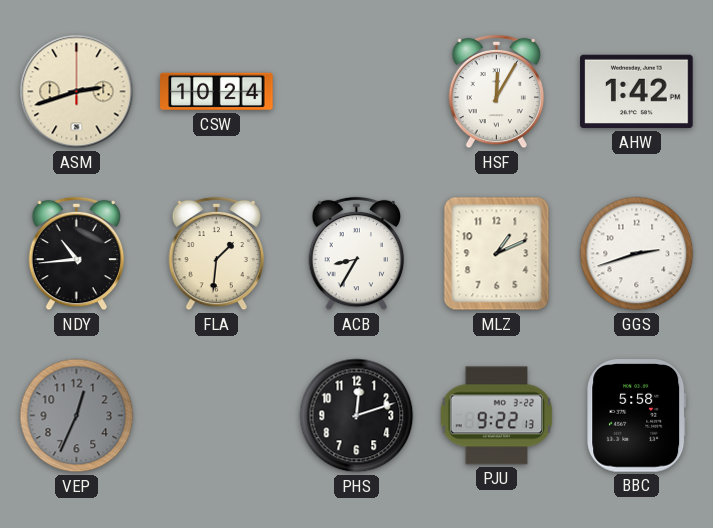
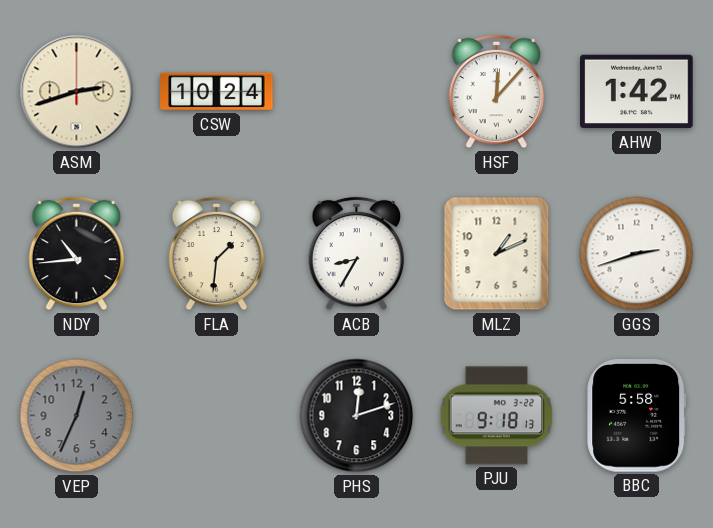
HSF: 12:05 -> 12:07
PJU: 9:22 -> 9:18
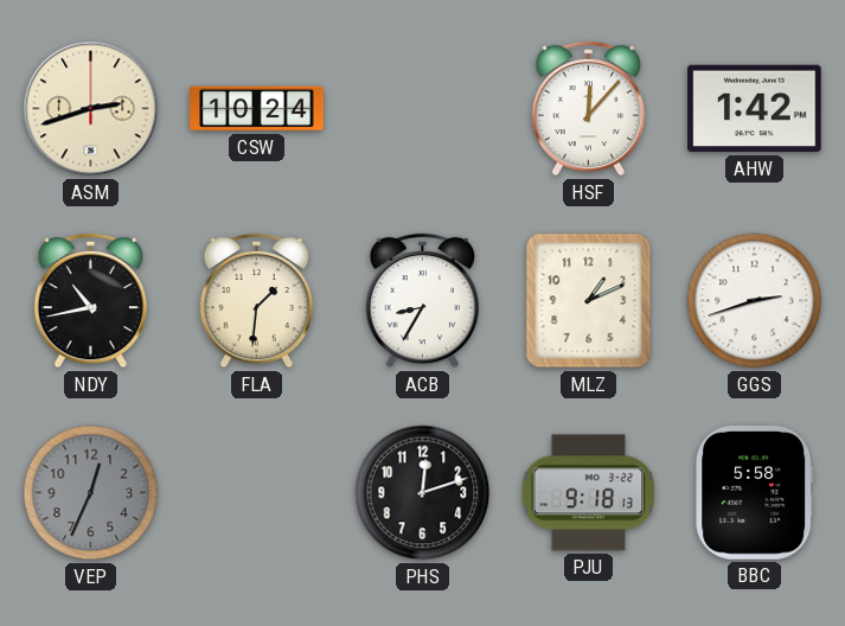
NDY: 10:44 -> 10:43
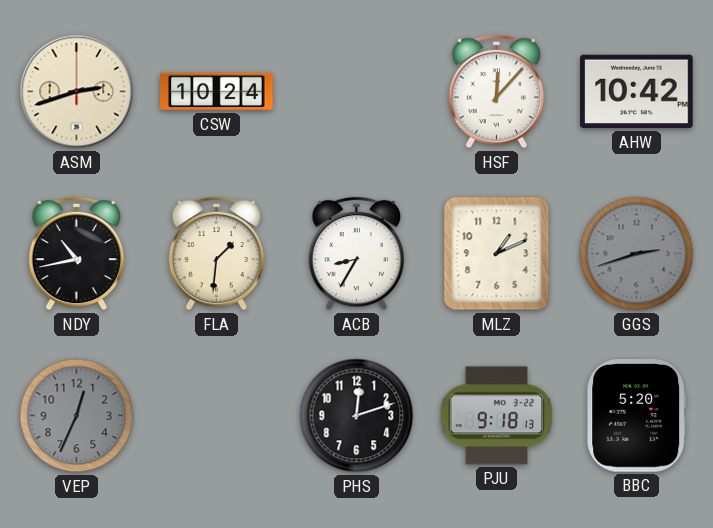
AHW: 1:42 -> 10:42
GGS dial: white -> grey
BBC: 5:58 -> 5:20
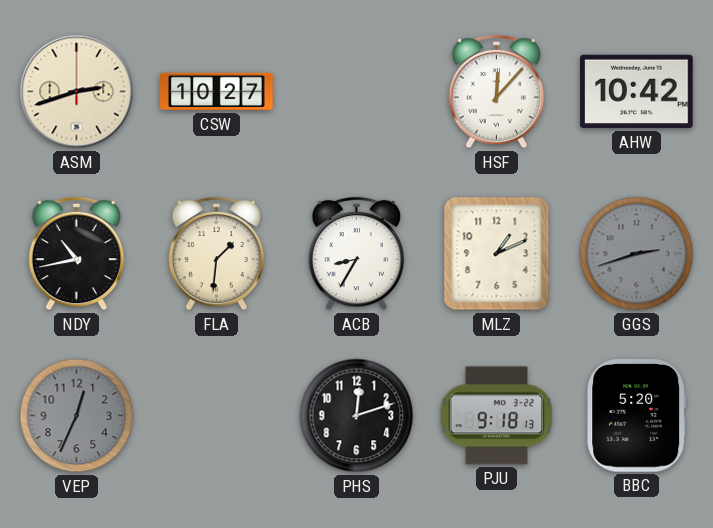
CSW: 10:24 -> 10:27
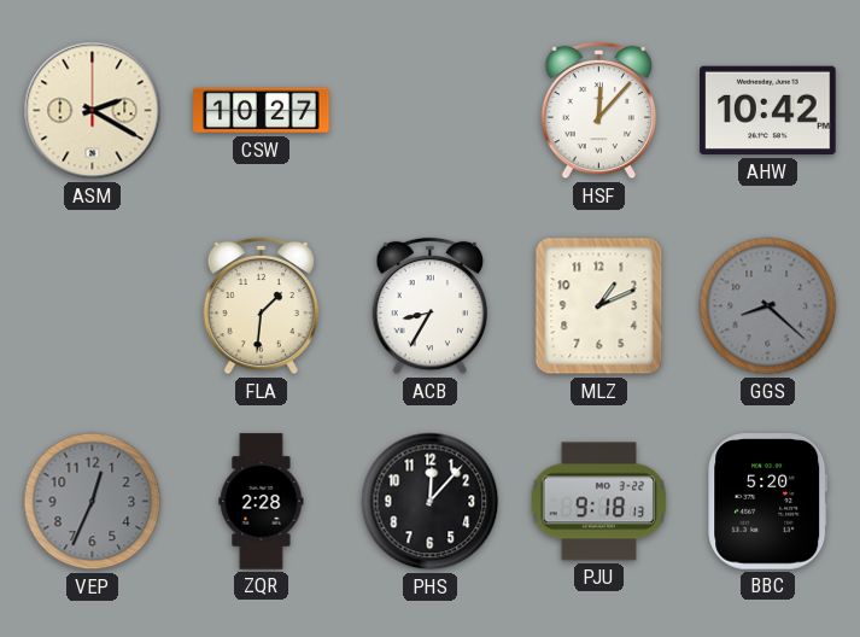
ASM: 2:42 -> 2:20
NDY: 10:43 -> none
GGS: 2:42 -> 8:22
ZQR: none -> 2:28
PHS: 12:12 -> 12:07
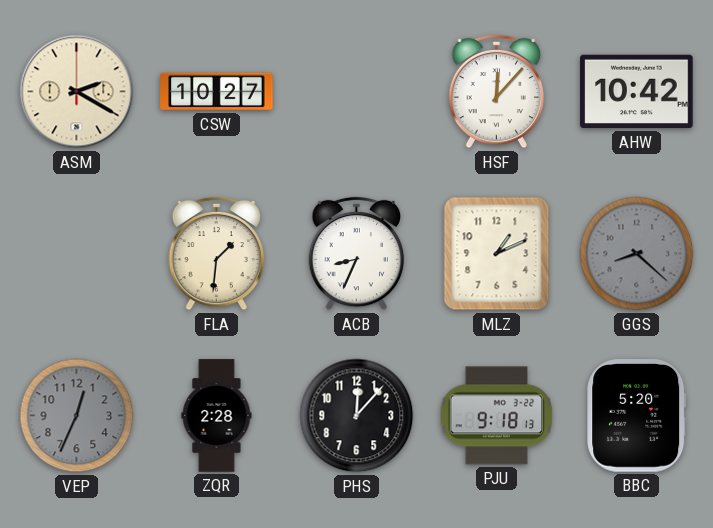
ACB: 8:35 -> 8:34
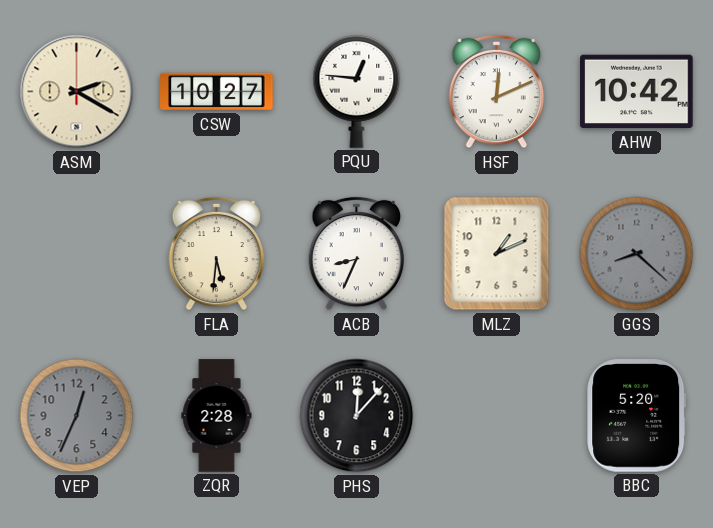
PQU: none -> 12:46
HSF: 12:07 -> 12:11
FLA: 1:31 -> 5:31
PJU: 9:18 -> none
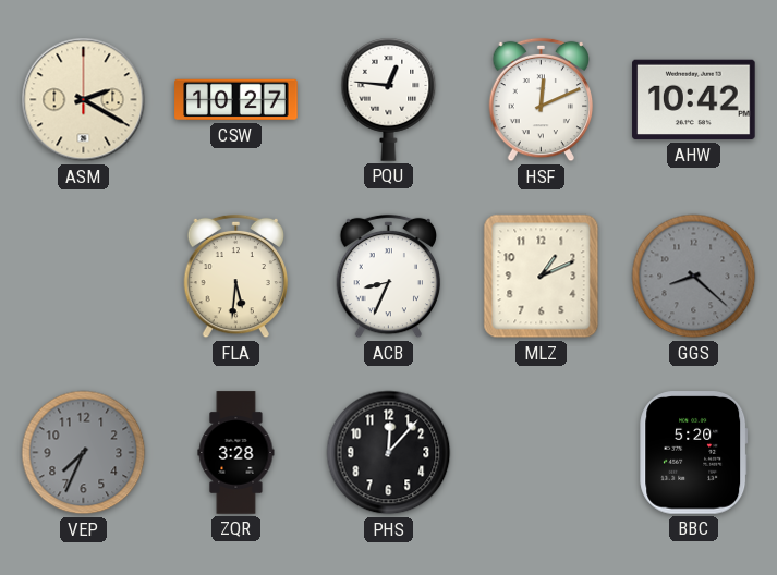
VEP: 12:34 -> 7:34
ZQR: 2:28 -> 3:28
